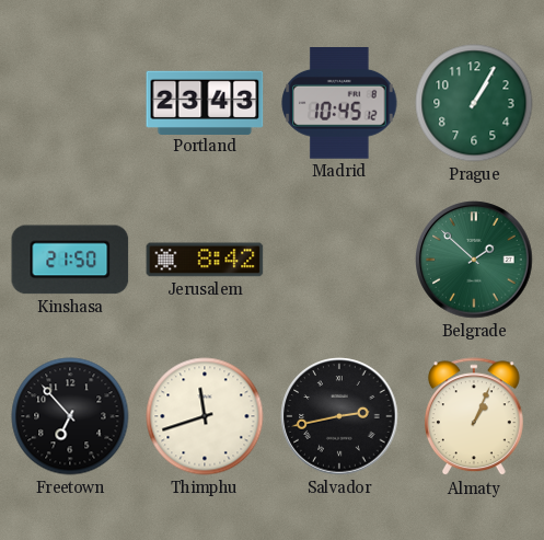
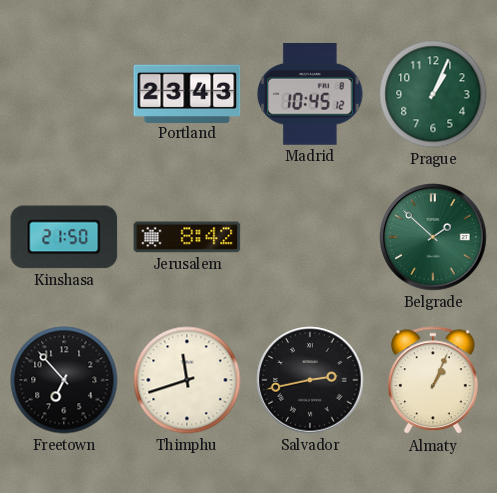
Prague: 1:05 -> 1:04
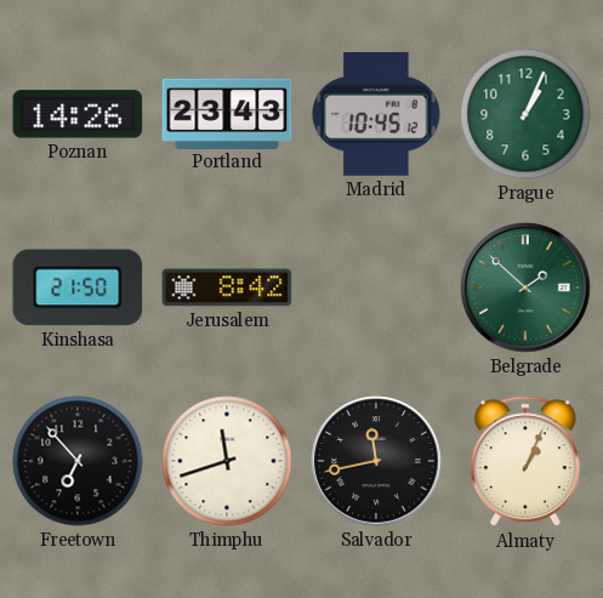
Poznan: none -> 14:26
Salvador: 2:43 -> 11:43
